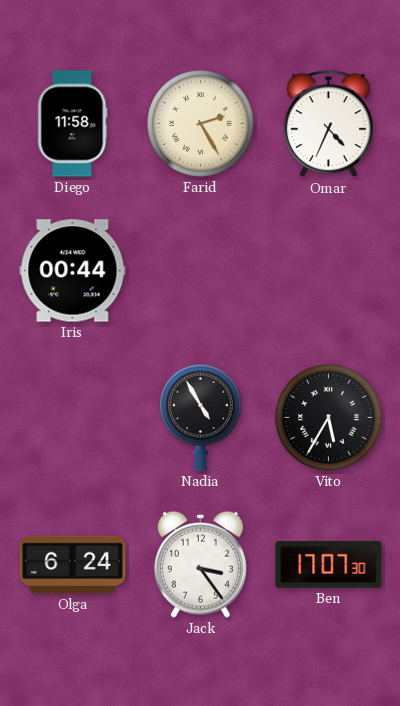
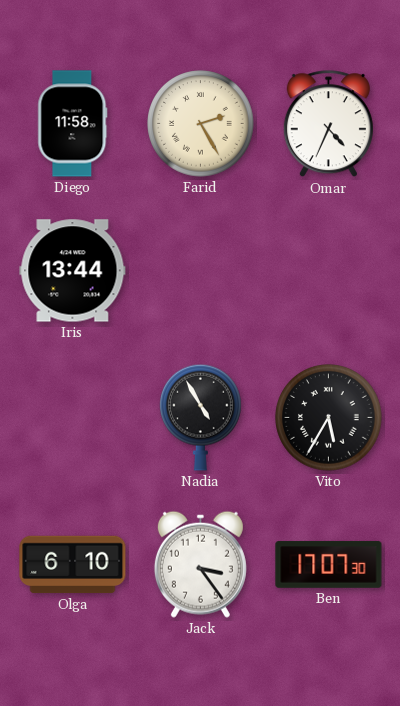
Iris: 00:44 -> 13:44
Olga: 6:24 -> 6:10
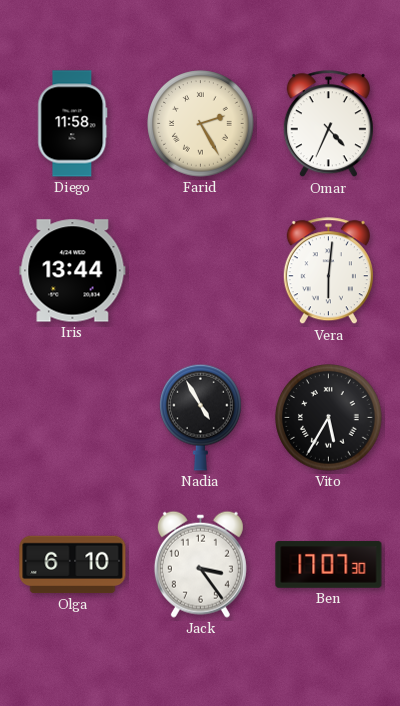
Vera: none -> 6:01
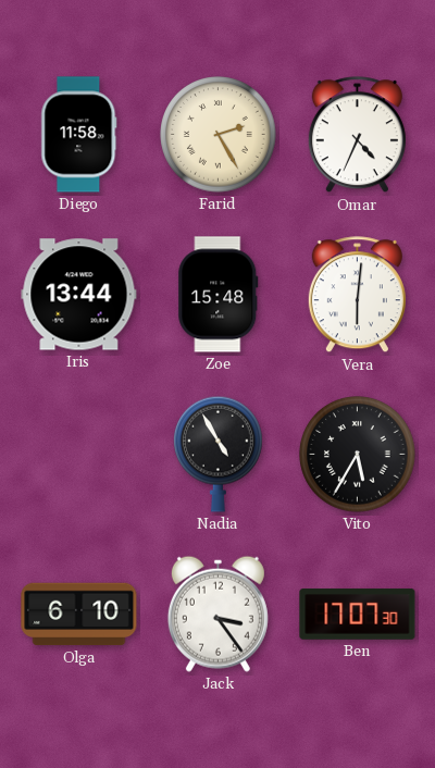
Zoe: none -> 15:48
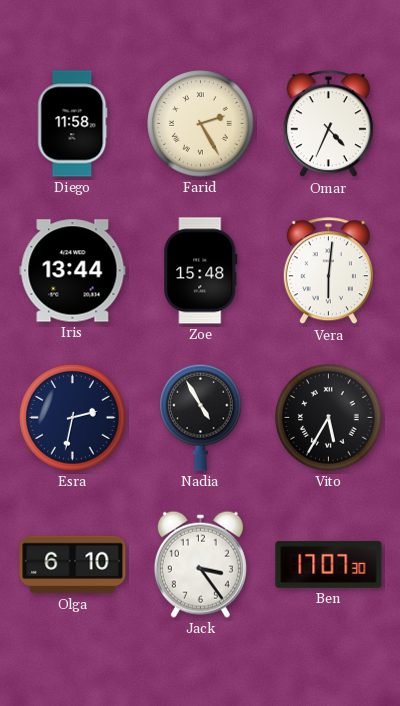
Esra: none -> 2:32
